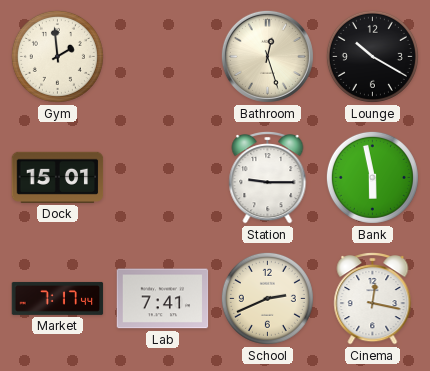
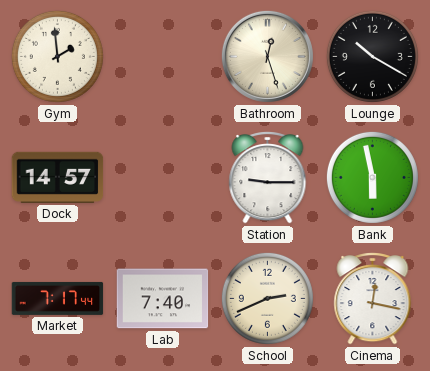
Dock: 15:01 -> 14:57
Lab: 7:41 -> 7:40
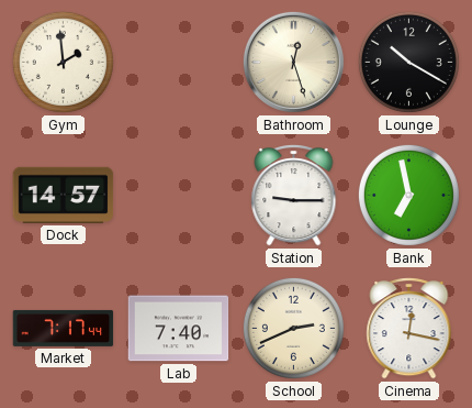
Bank: 5:58 -> 6:58
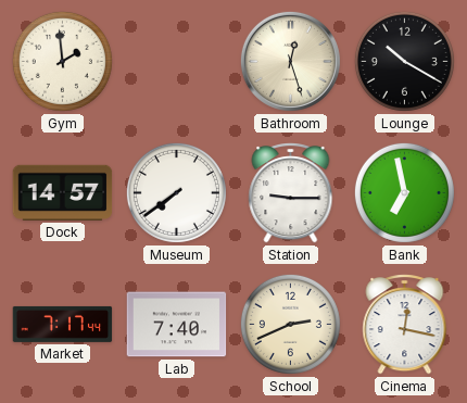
Museum: none -> 7:39
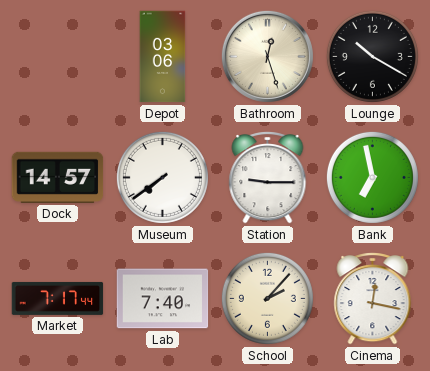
Gym: 1:59 -> none
Depot: none -> 03:06
School: 2:41 -> 2:07
